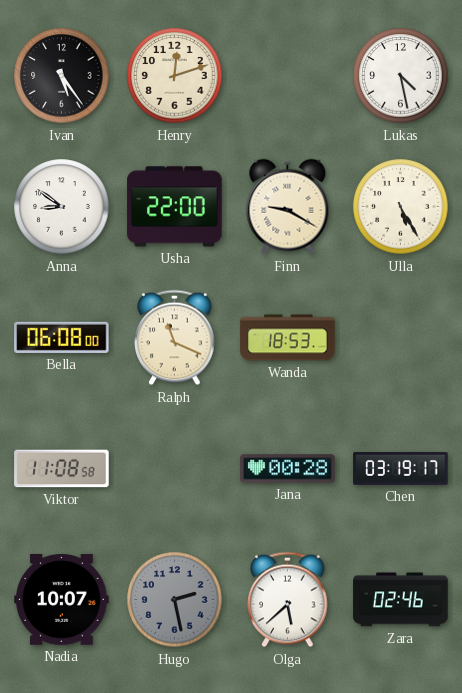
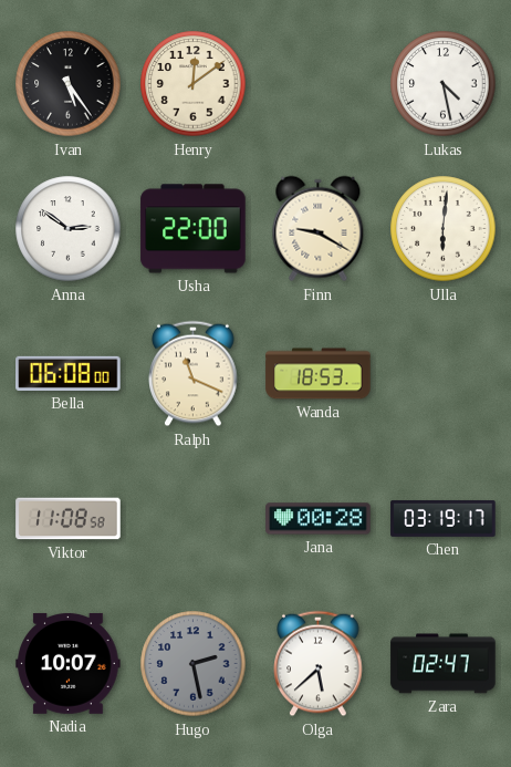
Henry: 12:12 -> 12:09
Anna: 8:51 -> 2:51
Ulla: 5:25 -> 6:01
Zara: 02:46 -> 02:47
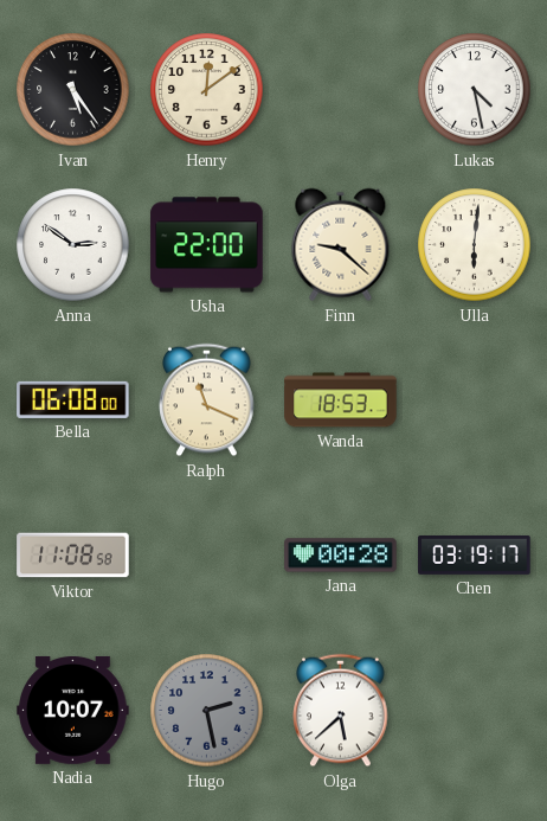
Finn: 9:20 -> 9:22
Zara: 02:47 -> none
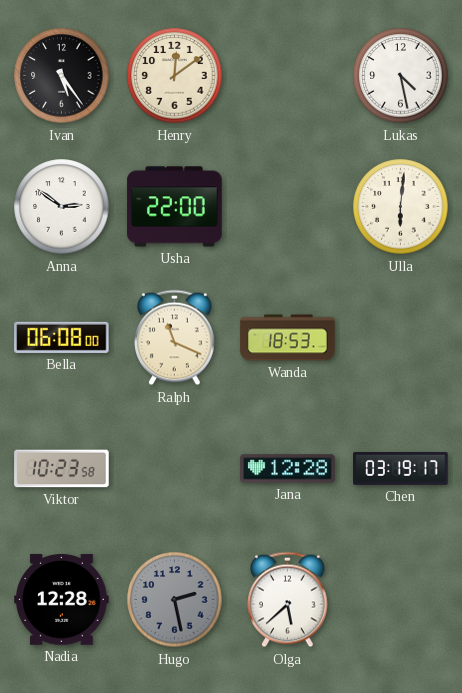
Finn: 9:22 -> none
Viktor: 11:08 -> 10:23
Jana: 00:28 -> 12:28
Nadia: 10:07 -> 12:28
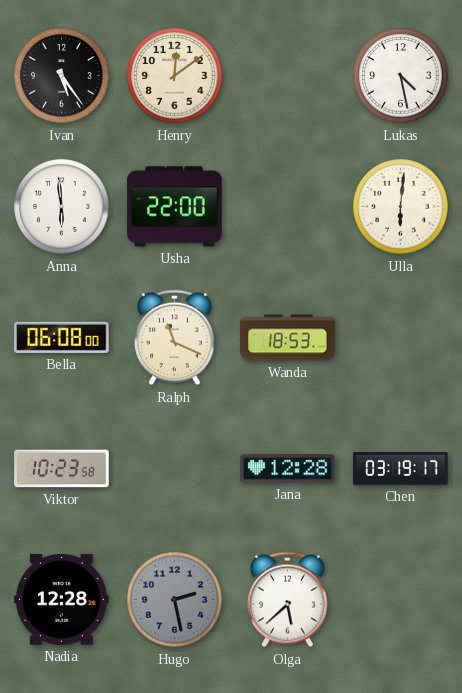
Anna: 2:51 -> 5:59
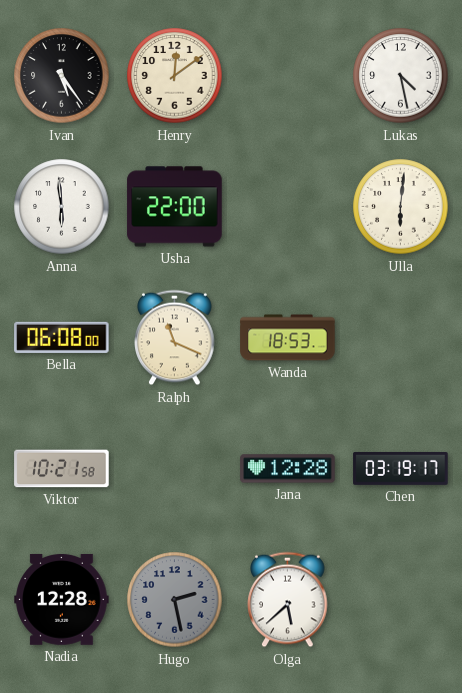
Viktor: 10:23 -> 10:21
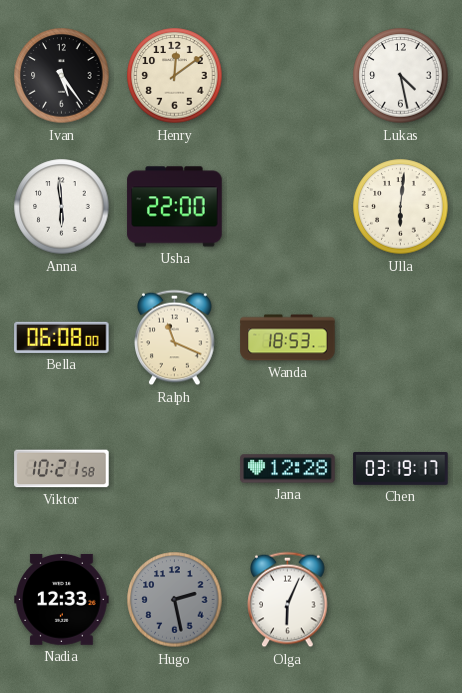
Nadia: 12:28 -> 12:33
Olga: 5:38 -> 6:04
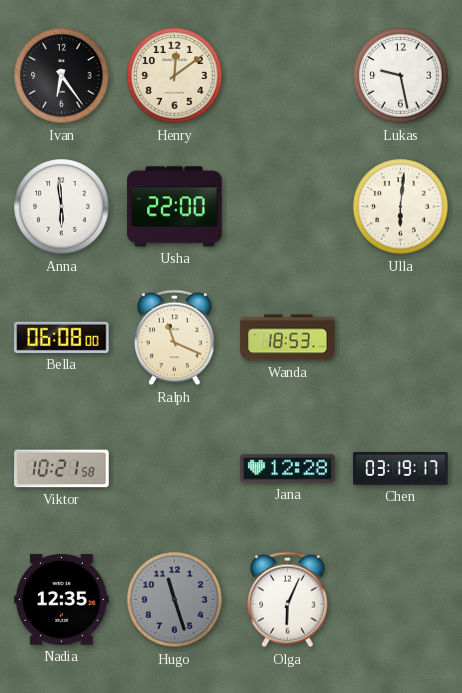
Ivan: 5:24 -> 6:24
Lukas: 4:28 -> 9:28
Nadia: 12:33 -> 12:35
Hugo: 2:28 -> 11:27
